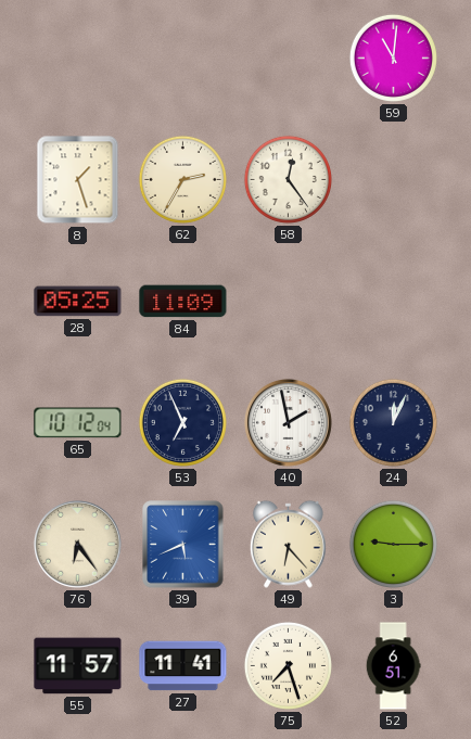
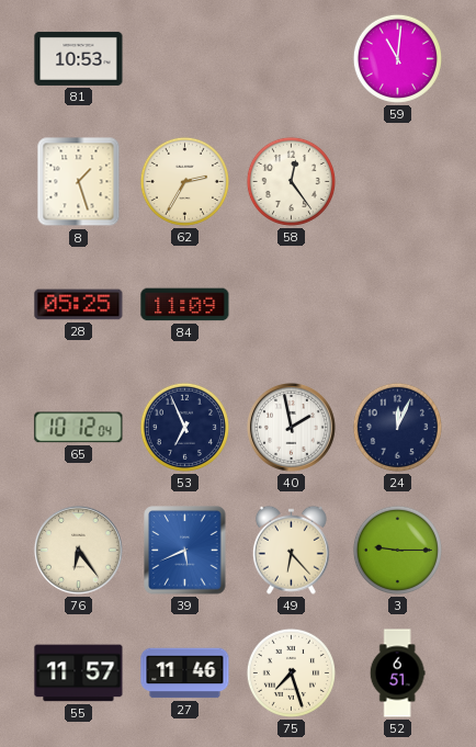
81: none -> 10:53
27: 11:41 -> 11:46
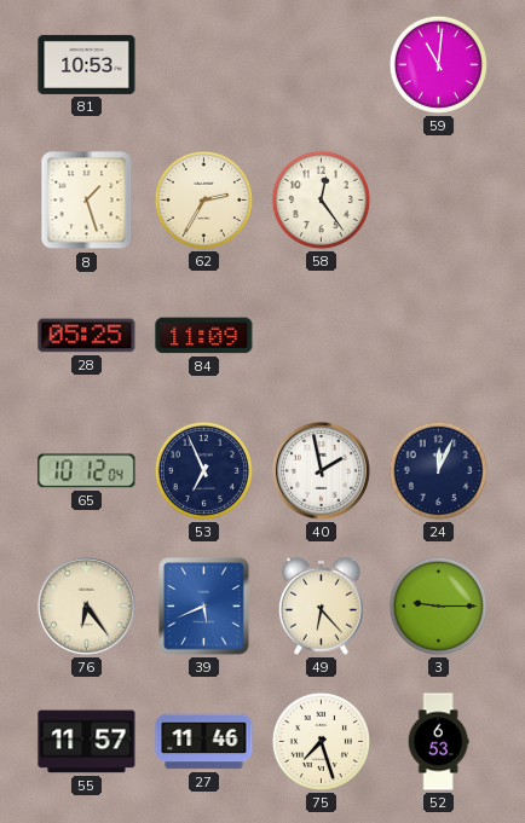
52: 6:51 -> 6:53
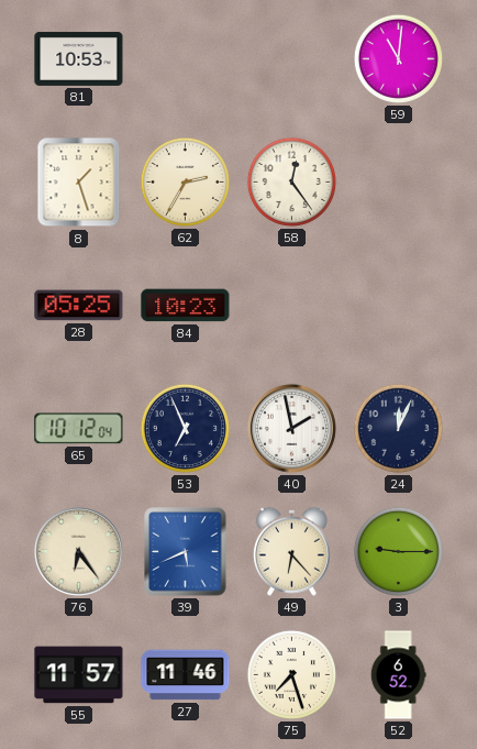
84: 11:09 -> 10:23
52: 6:53 -> 6:52
